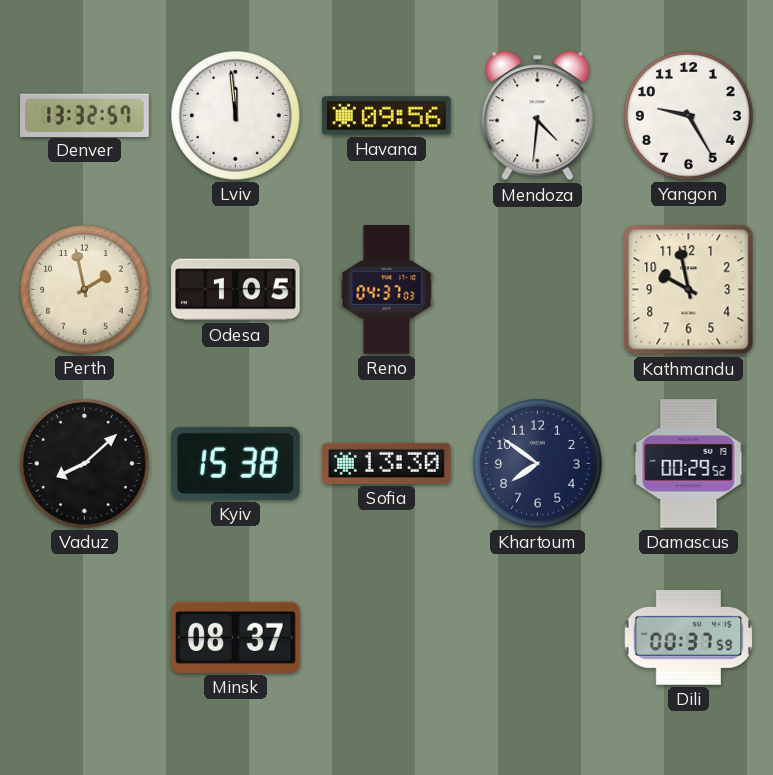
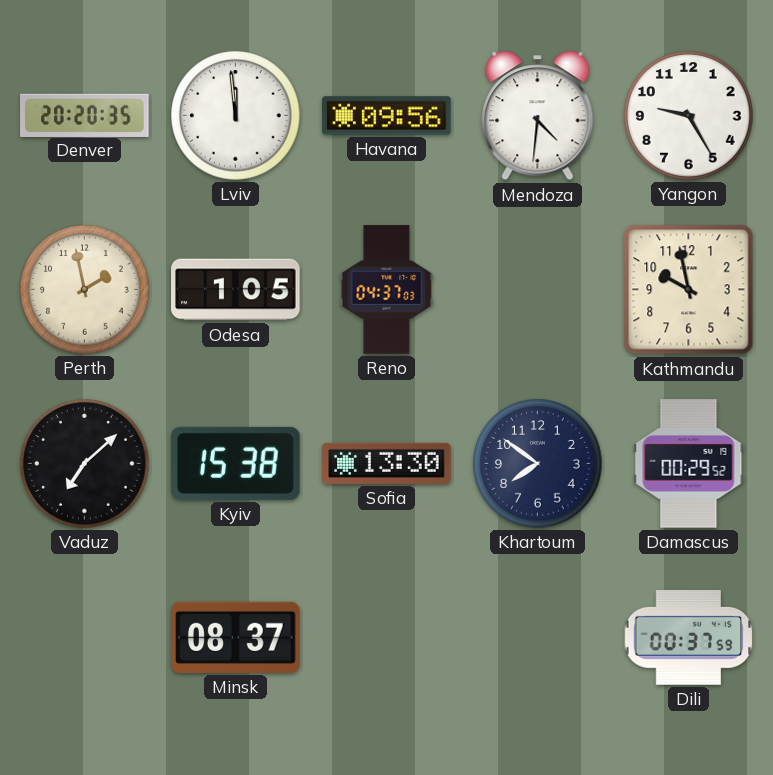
Denver: 13:32 -> 20:20
Vaduz: 8:08 -> 7:08
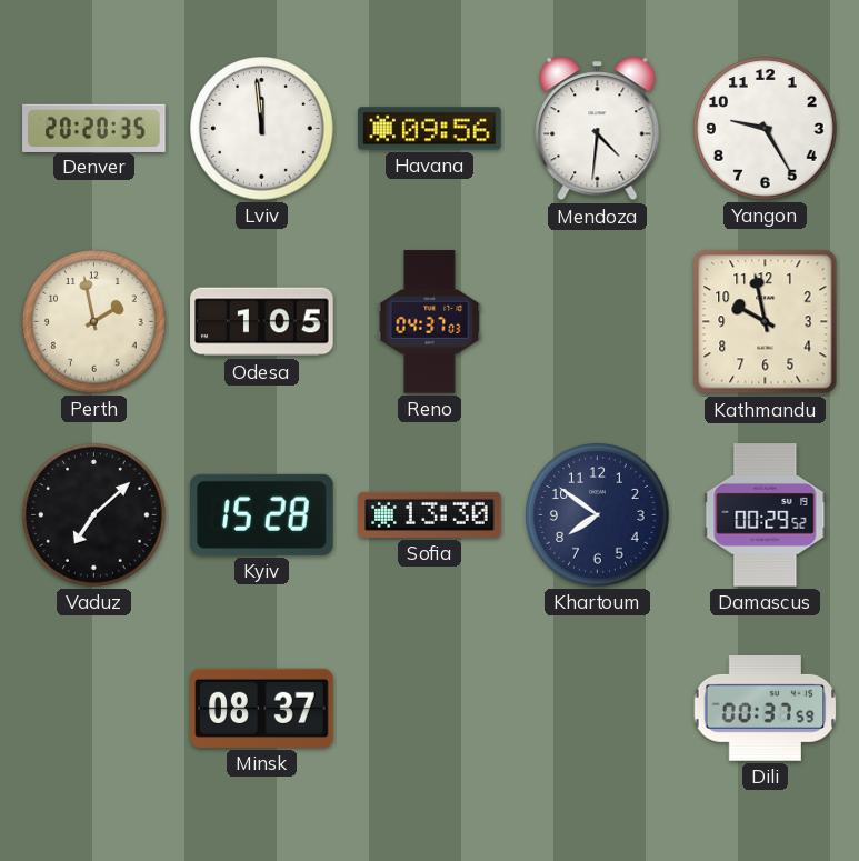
Kyiv: 15:38 -> 15:28
